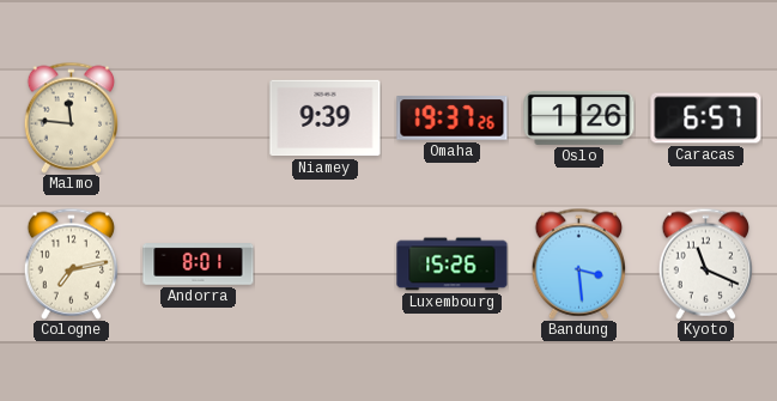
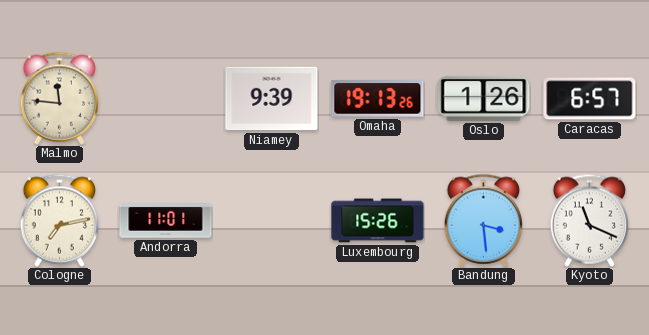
Omaha: 19:37 -> 19:13
Andorra: 8:01 -> 11:01
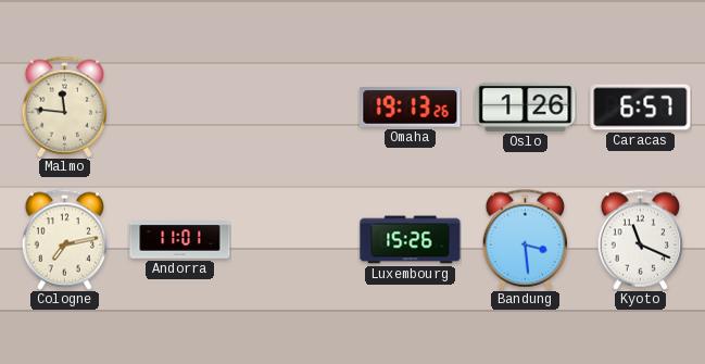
Niamey: 9:39 -> none
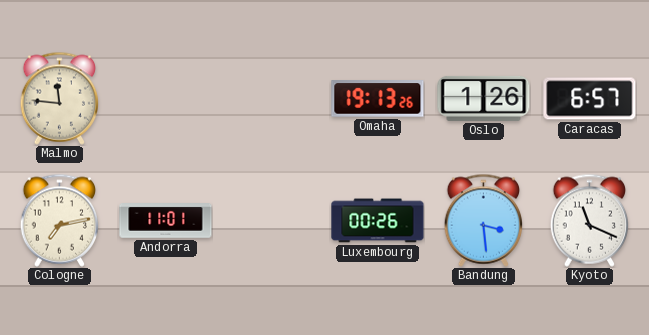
Luxembourg: 15:26 -> 00:26
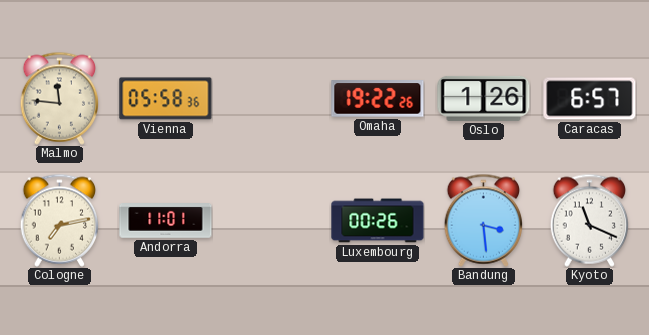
Vienna: none -> 05:58
Omaha: 19:13 -> 19:22
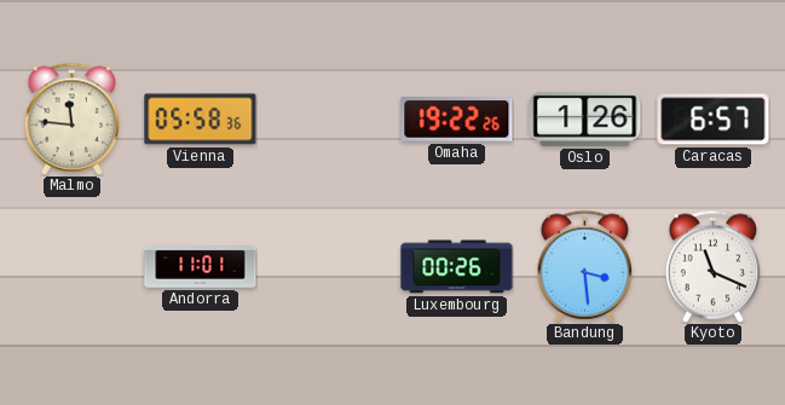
Cologne: 7:13 -> none
